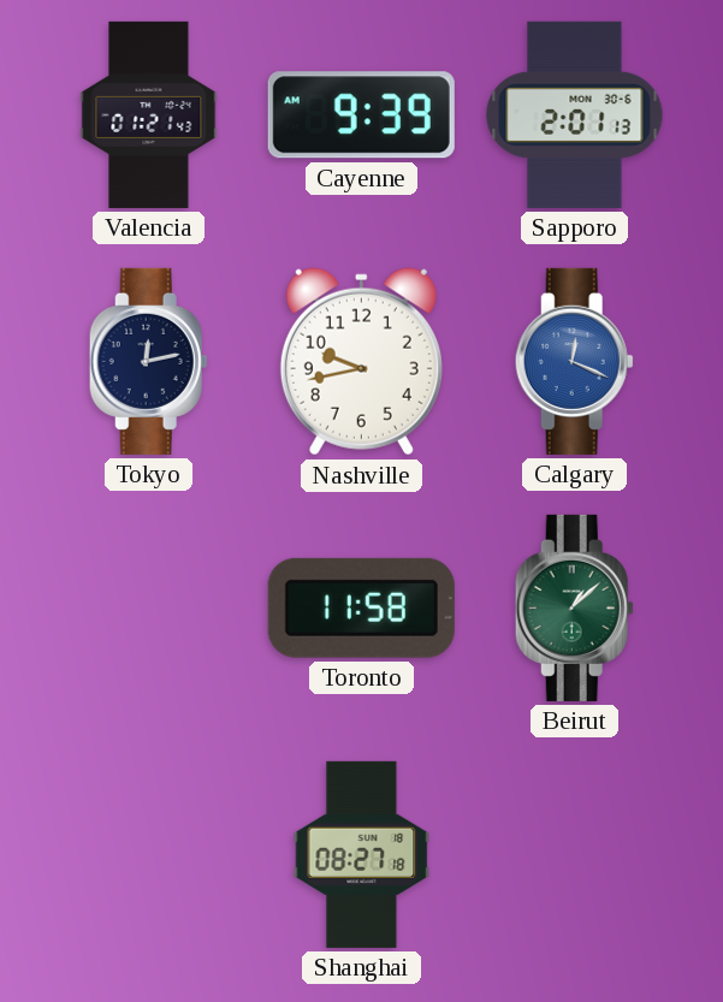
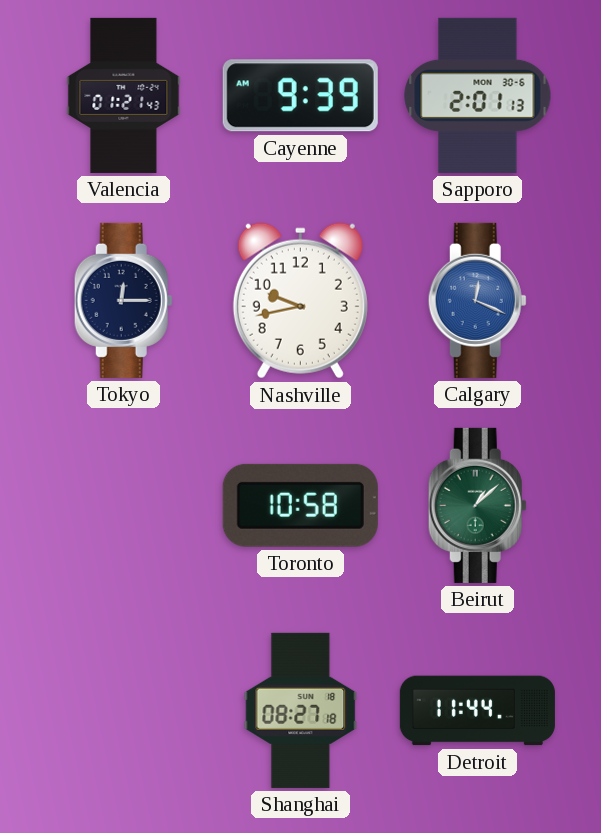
Tokyo: 12:13 -> 12:15
Toronto: 11:58 -> 10:58
Detroit: none -> 11:44
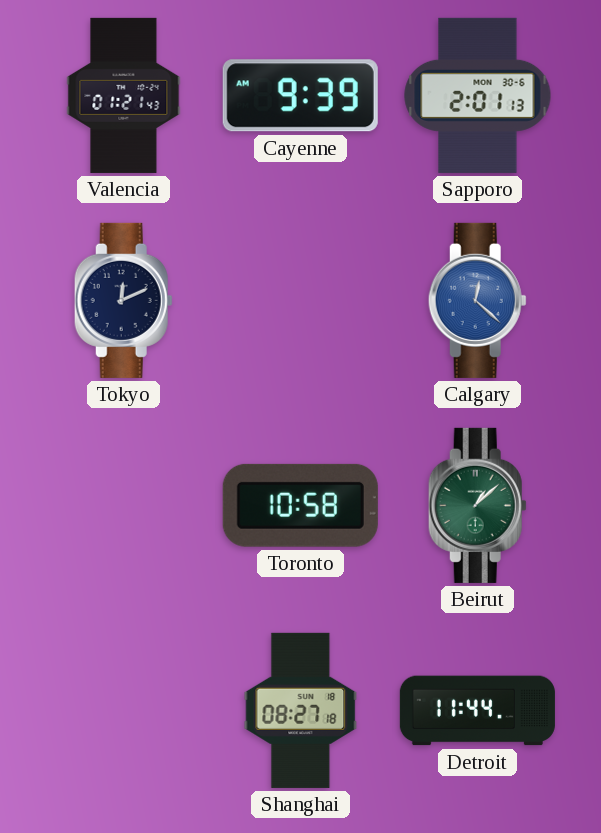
Tokyo: 12:15 -> 12:11
Nashville: 9:43 -> none
Calgary: 12:19 -> 12:22
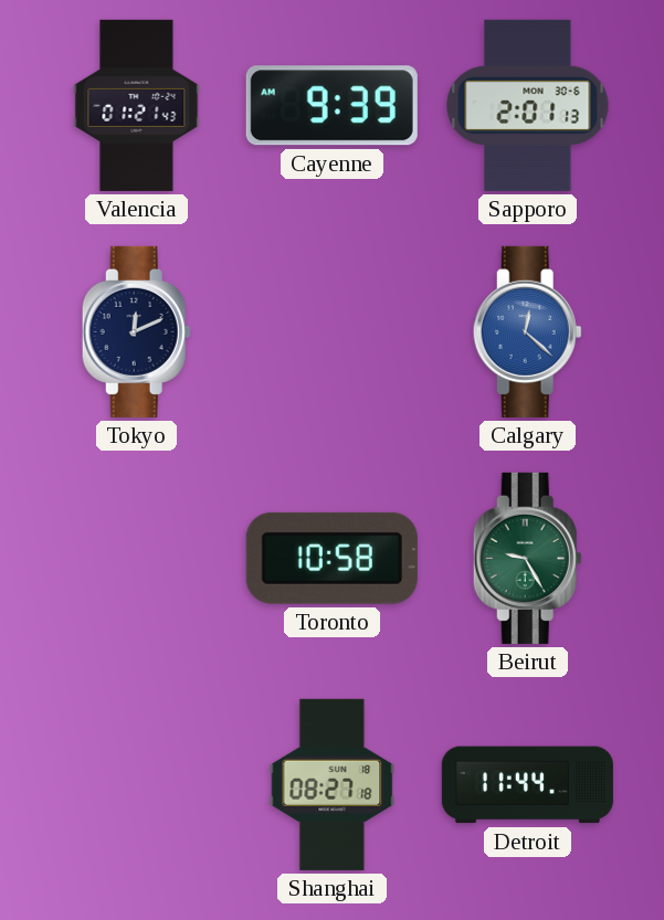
Beirut: 1:08 -> 9:25
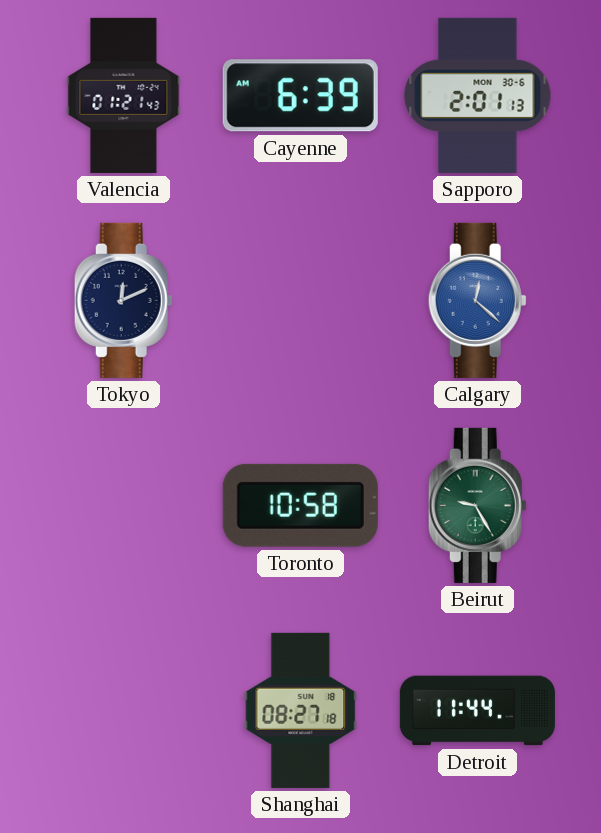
Cayenne: 9:39 -> 6:39
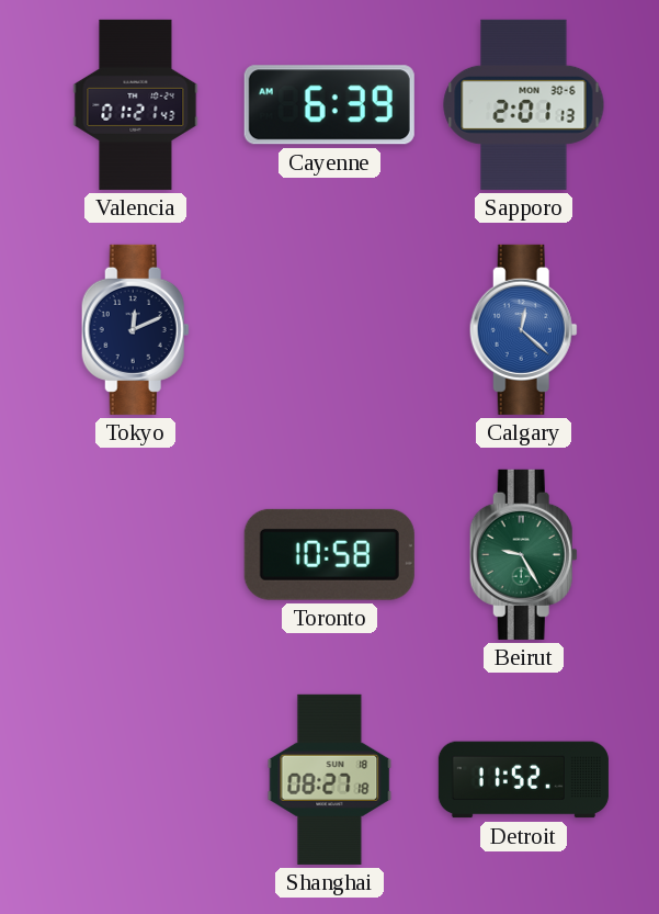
Detroit: 11:44 -> 11:52
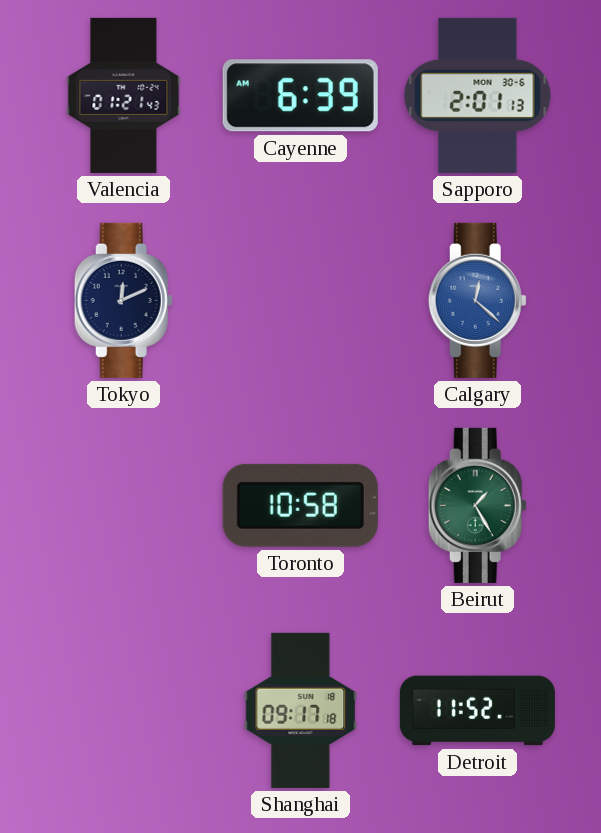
Beirut: 9:25 -> 1:25
Shanghai: 08:27 -> 09:17
